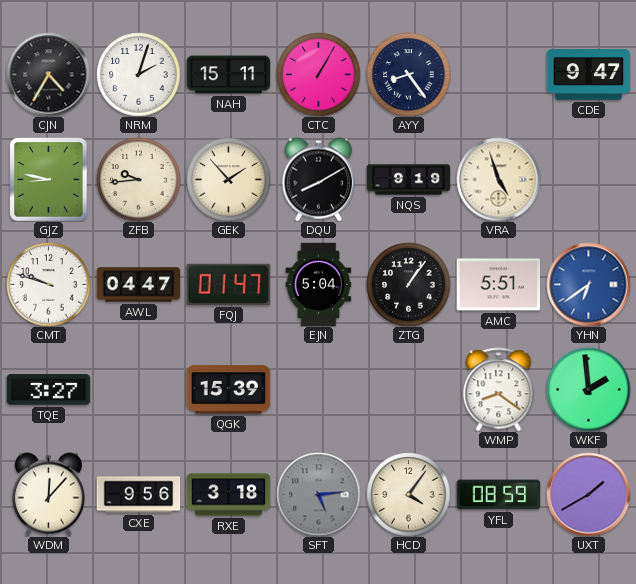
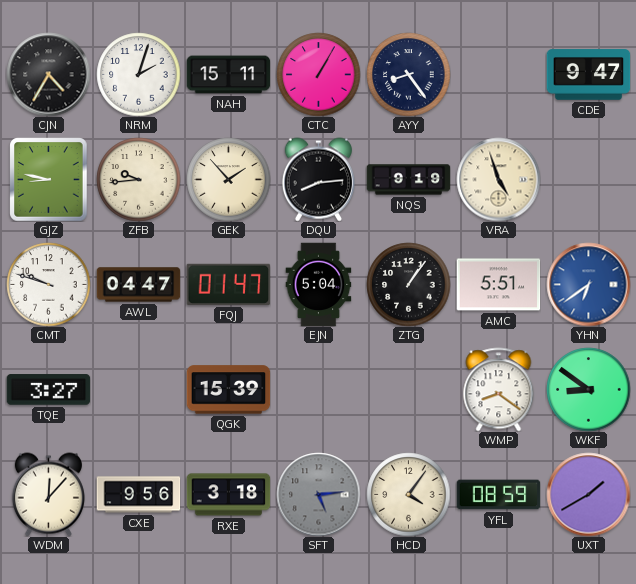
DQU: 8:10 -> 8:14
WKF: 1:59 -> 8:51
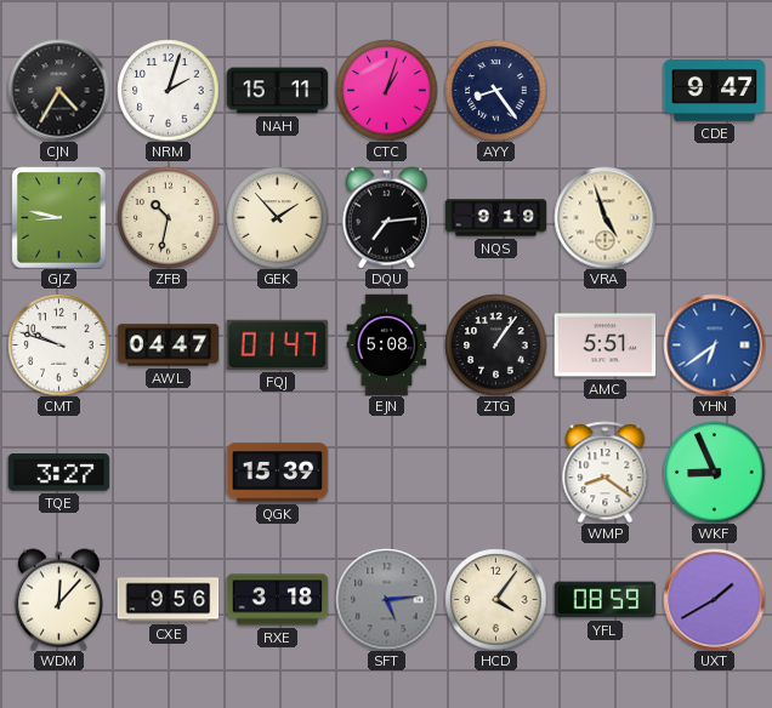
CTC: 1:05 -> 1:03
ZFB: 9:44 -> 10:32
DQU: 8:14 -> 7:14
EJN: 5:04 -> 5:08
WKF: 8:51 -> 8:56
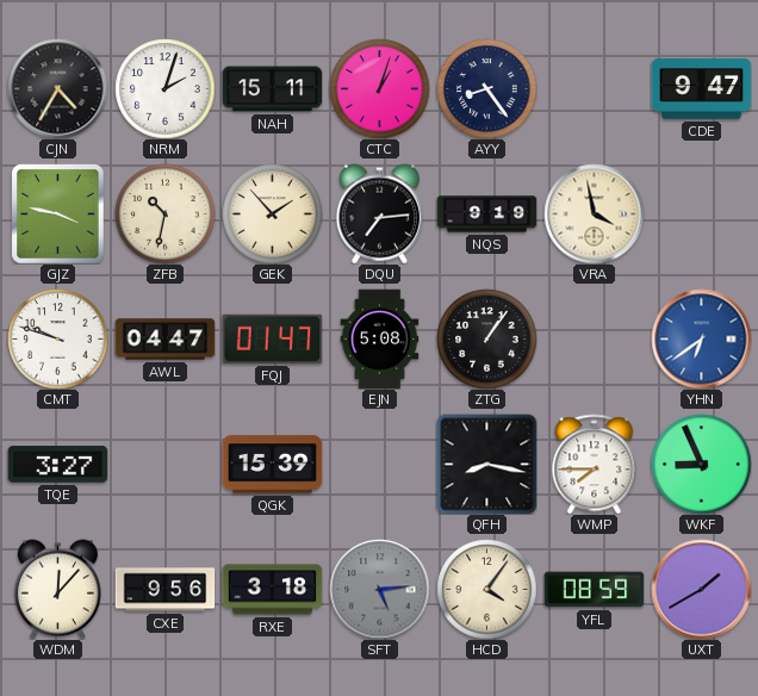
GJZ: 8:47 -> 3:47
VRA: 4:57 -> 3:58
AMC: 5:51 -> none
QFH: none -> 8:17
WMP: 8:21 -> 7:45
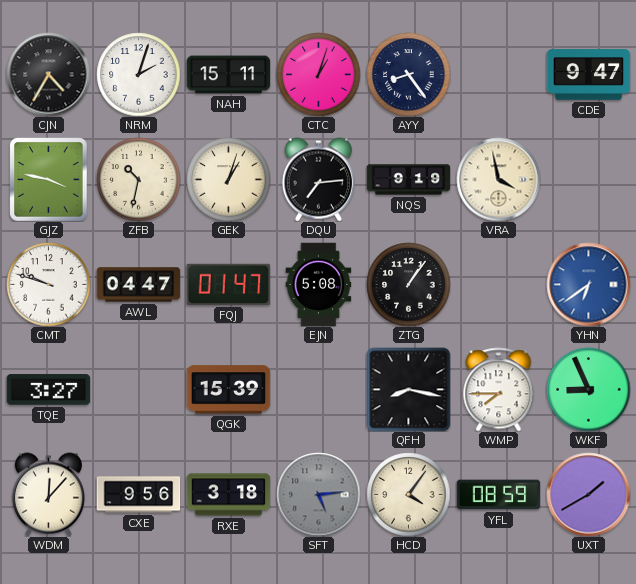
GEK: 1:53 -> 1:03
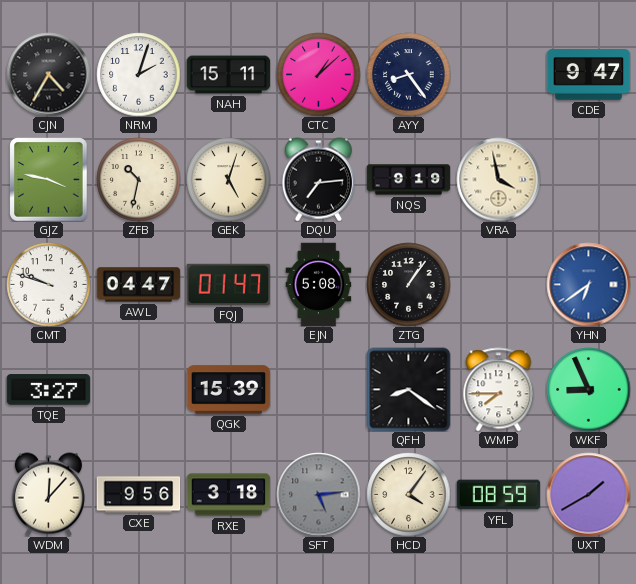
CTC: 1:03 -> 1:08
GEK: 1:03 -> 5:03
QFH: 8:17 -> 8:21
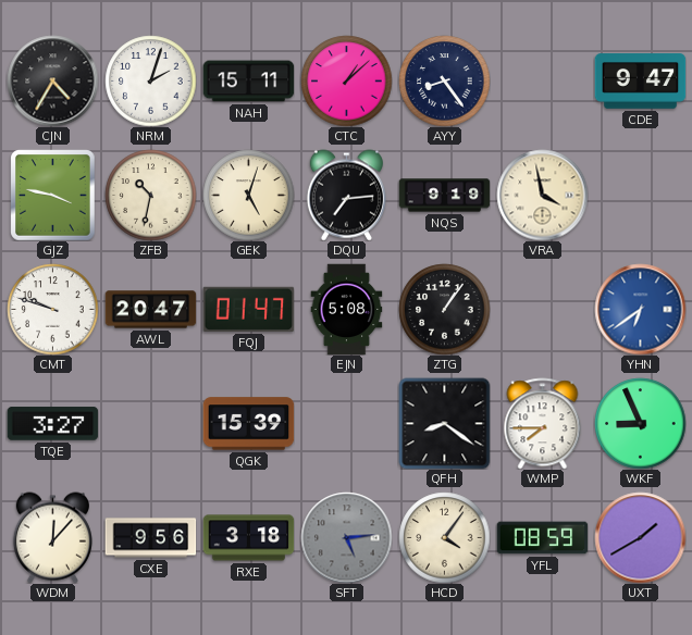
AWL: 04:47 -> 20:47
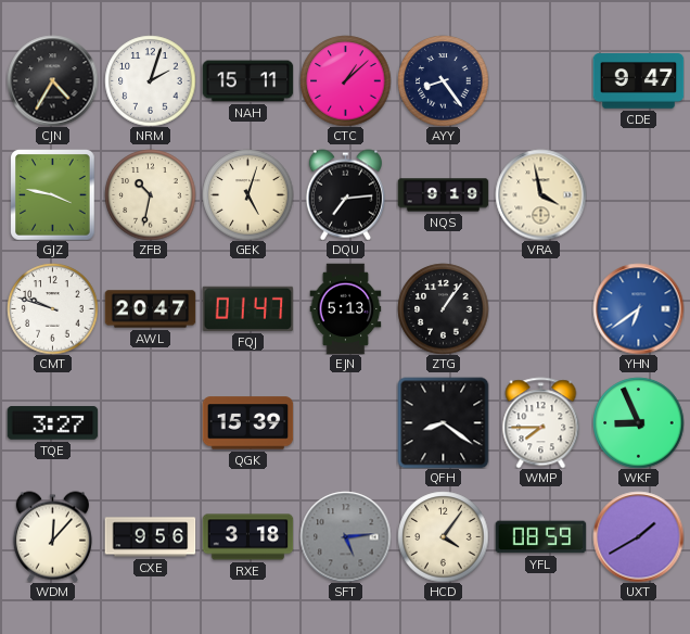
EJN: 5:08 -> 5:13
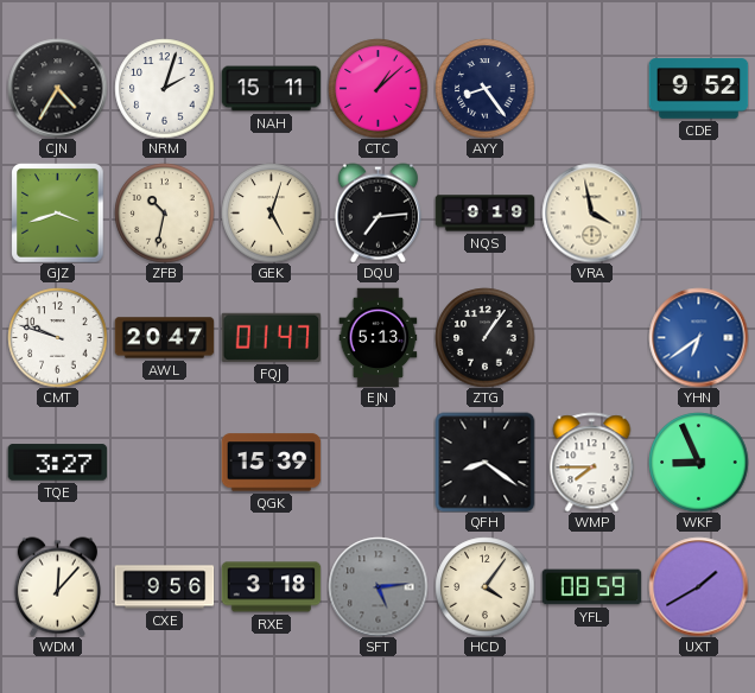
CDE: 9:47 -> 9:52
GJZ: 3:47 -> 3:42
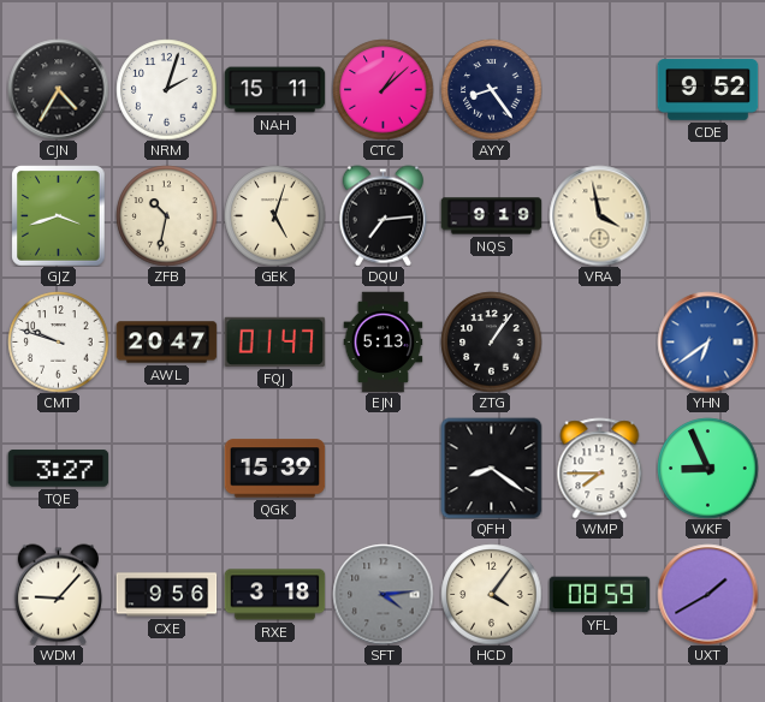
WDM: 12:07 -> 9:07
SFT: 5:14 -> 4:14
